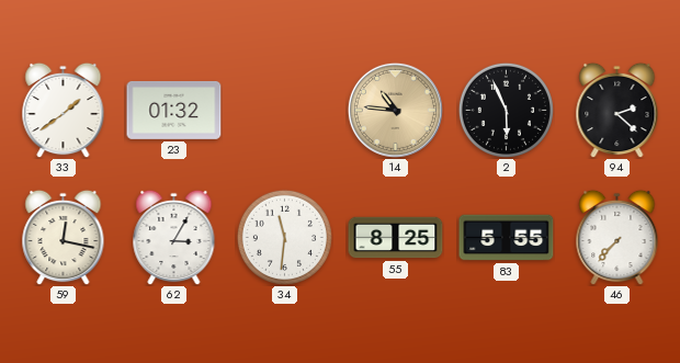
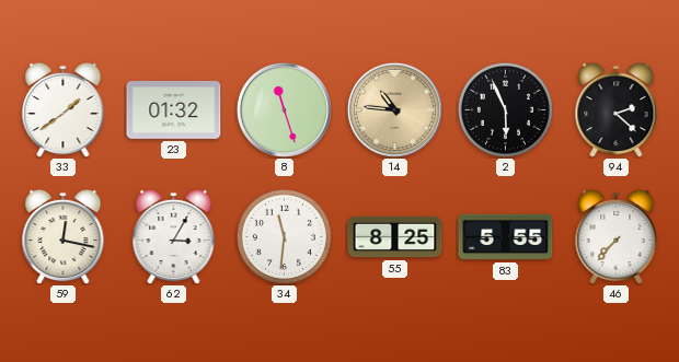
8: none -> 11:27
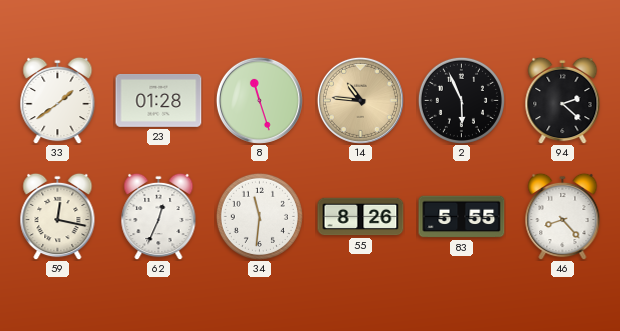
23: 01:32 -> 01:28
62: 3:05 -> 12:34
55: 8:25 -> 8:26
46: 7:37 -> 8:23
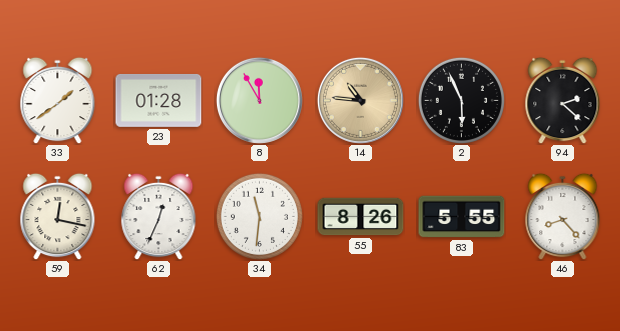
8: 11:27 -> 11:55
